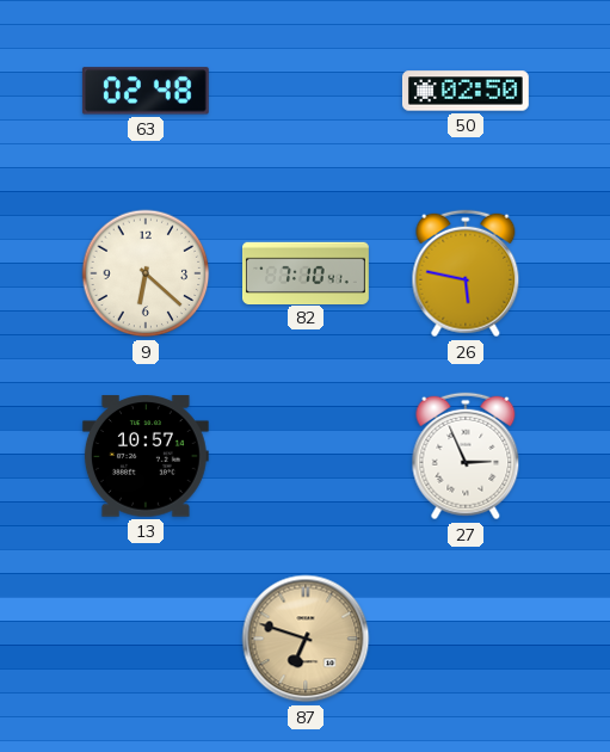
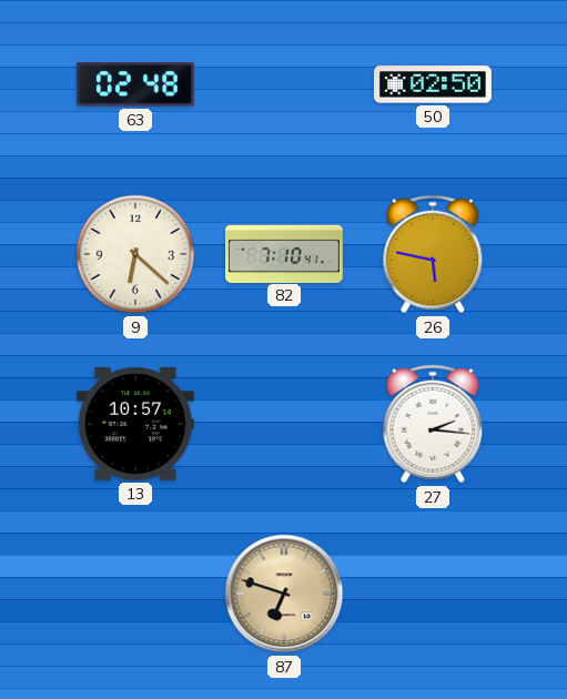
27: 2:56 -> 2:16
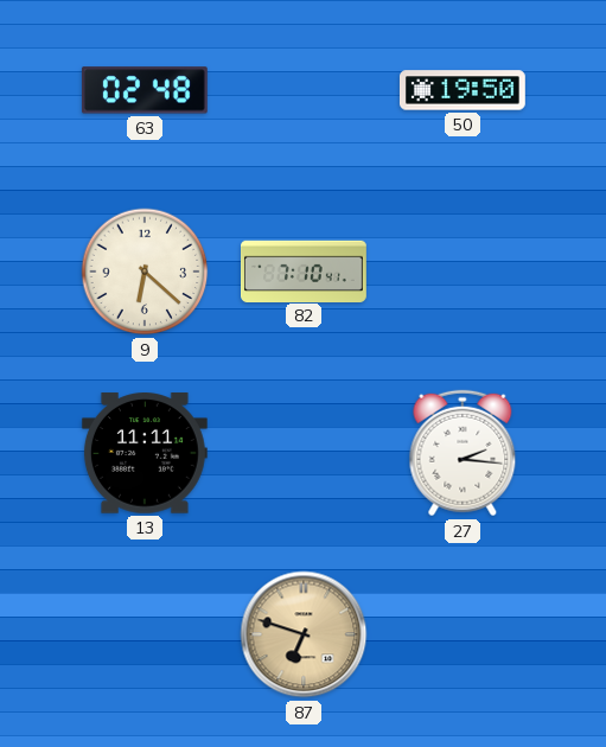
50: 02:50 -> 19:50
26: 5:47 -> none
13: 10:57 -> 11:11
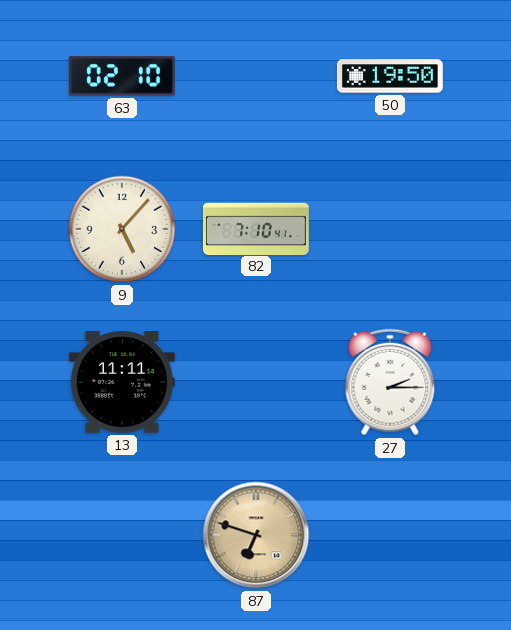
63: 02:48 -> 02:10
9: 6:22 -> 5:07
27: 2:16 -> 2:15
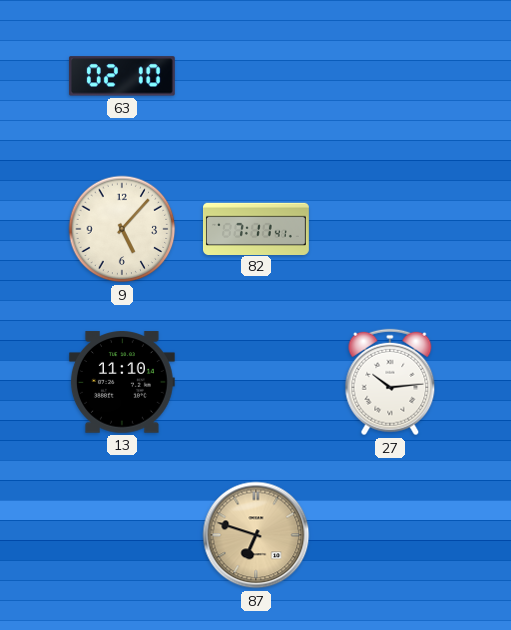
50: 19:50 -> none
82: 7:10 -> 7:11
13: 11:11 -> 11:10
27: 2:15 -> 10:14
